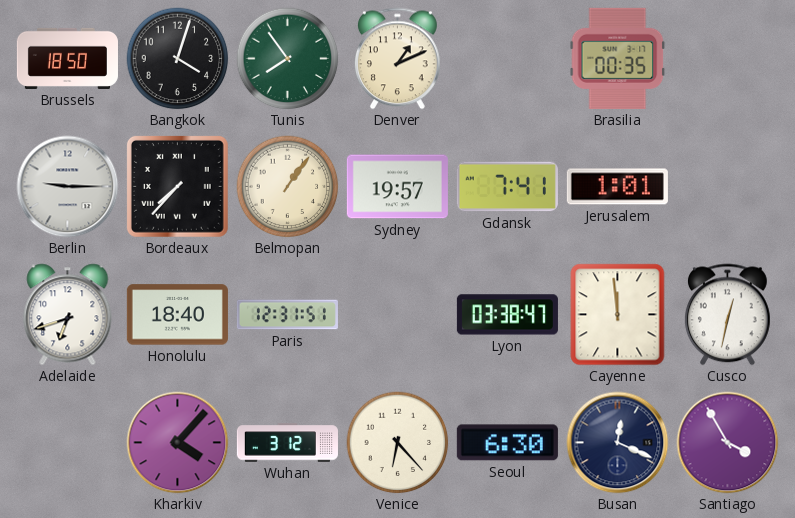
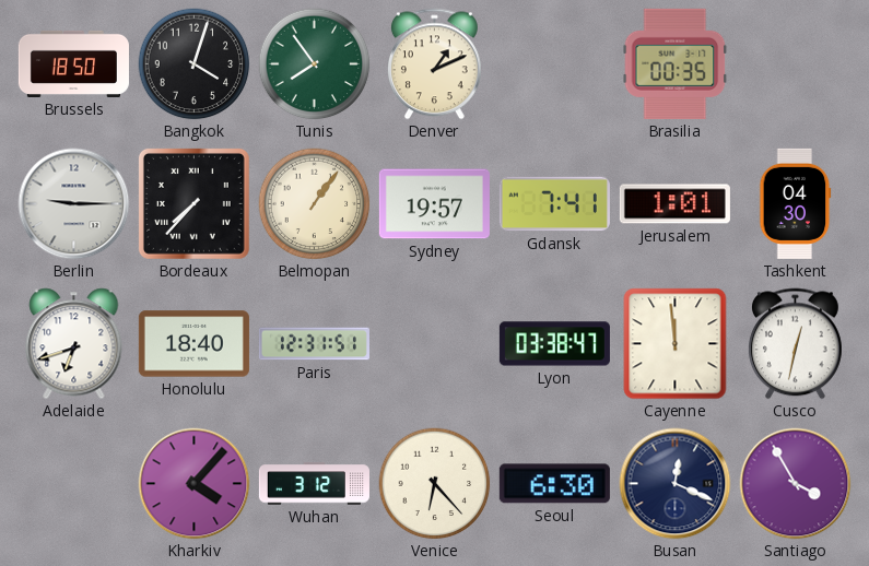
Tashkent: none -> 04:30
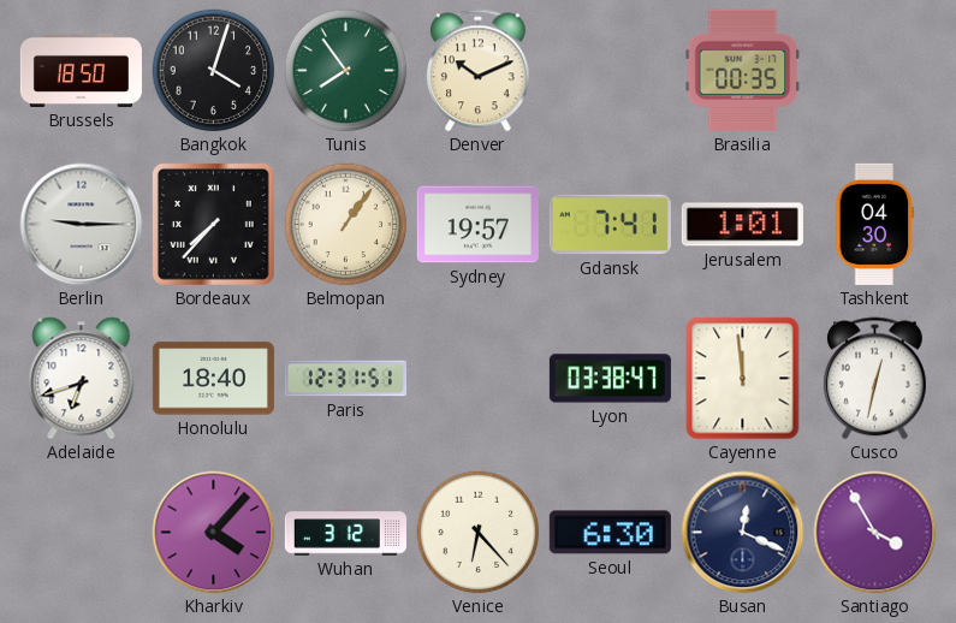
Denver: 1:11 -> 10:11
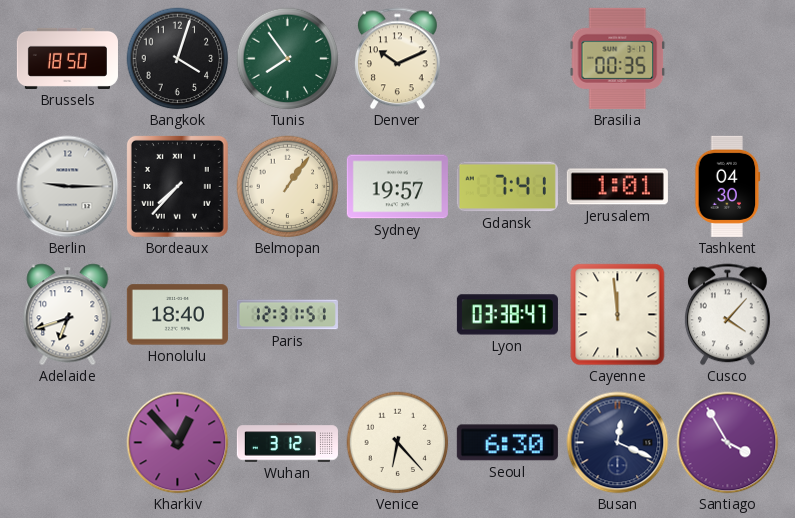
Cusco: 12:32 -> 4:07
Kharkiv: 4:07 -> 12:53
